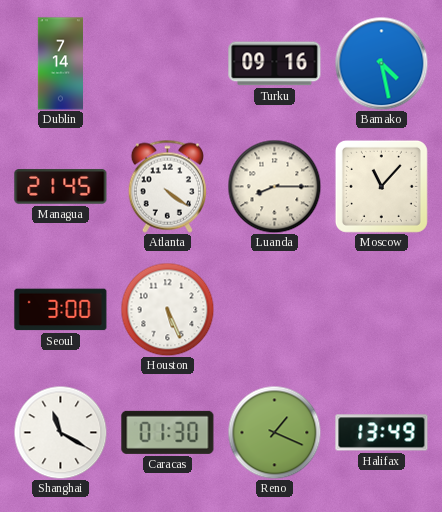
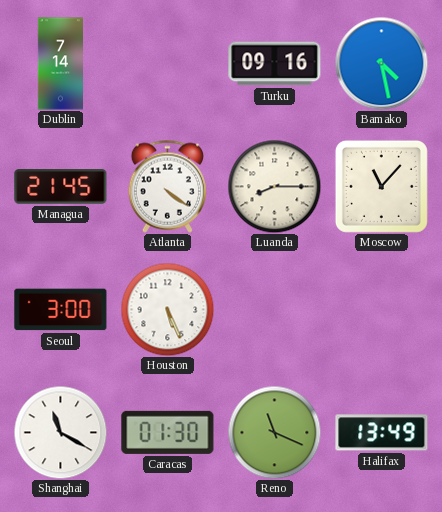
Reno: 1:19 -> 11:19
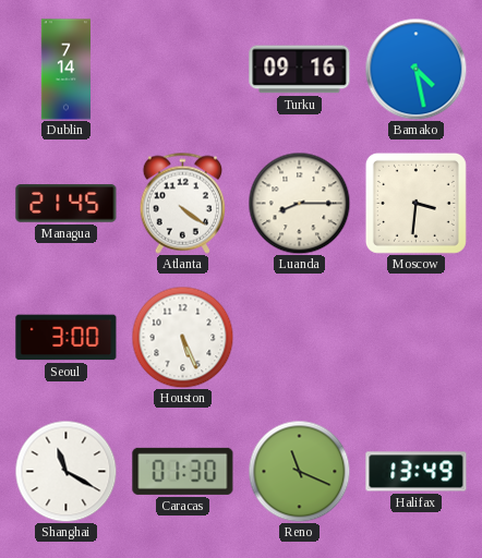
Moscow: 11:07 -> 3:31
